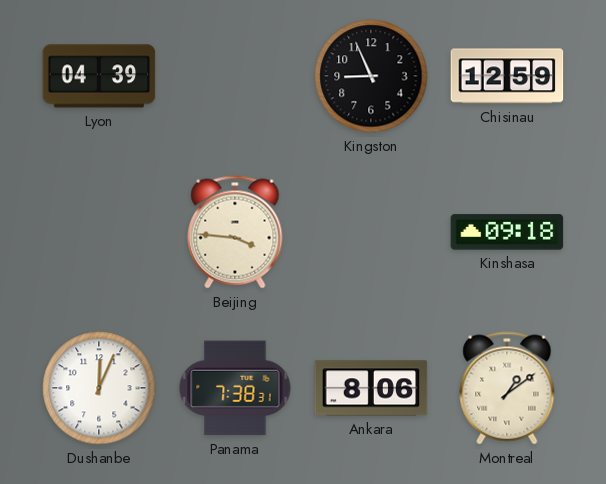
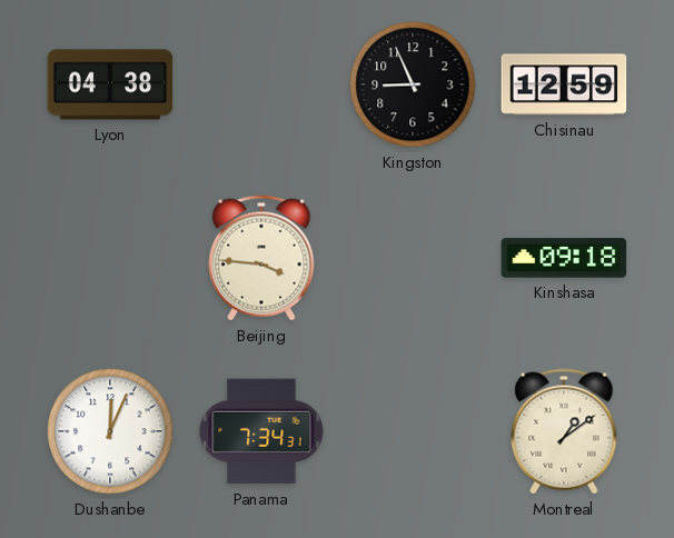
Lyon: 04:39 -> 04:38
Panama: 7:38 -> 7:34
Ankara: 8:06 -> none
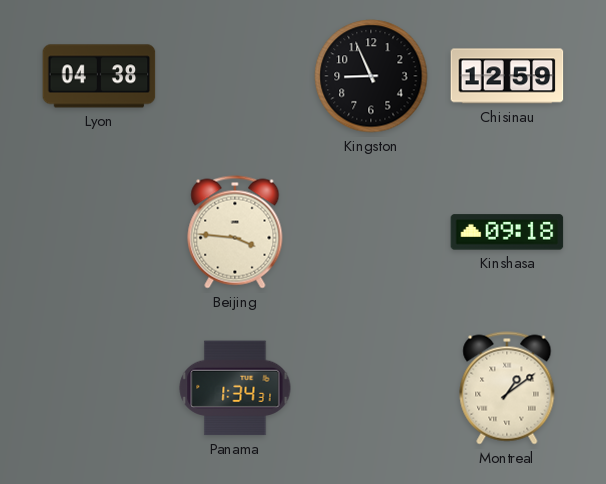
Dushanbe: 12:04 -> none
Panama: 7:34 -> 1:34
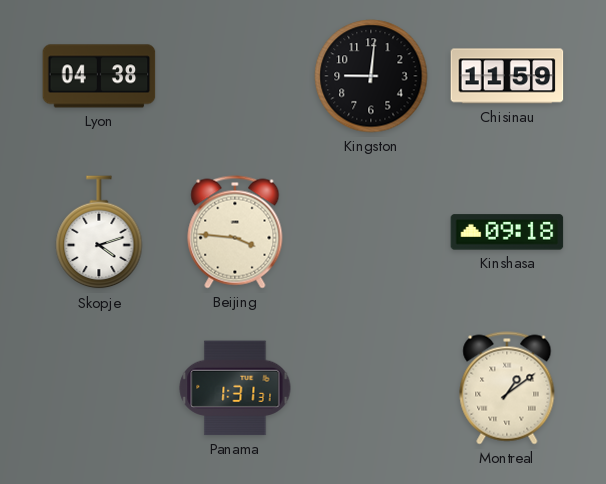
Kingston: 8:56 -> 9:01
Chisinau: 12:59 -> 11:59
Skopje: none -> 4:12
Panama: 1:34 -> 1:31
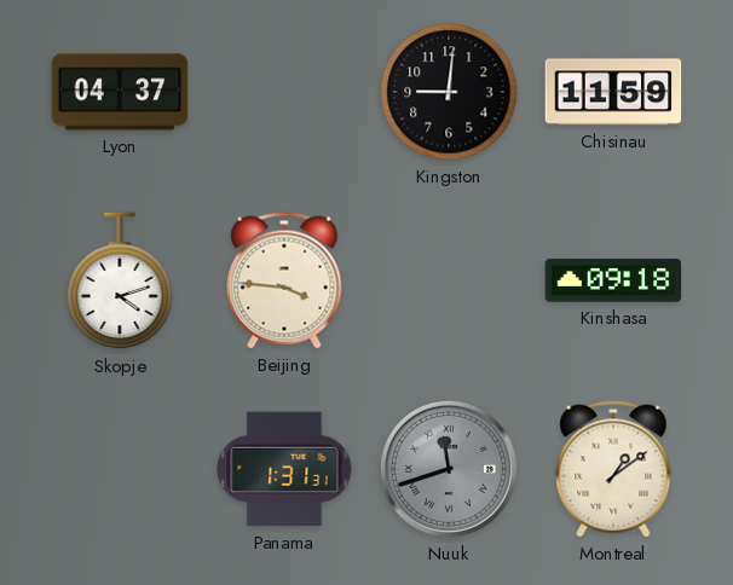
Lyon: 04:38 -> 04:37
Nuuk: none -> 11:42
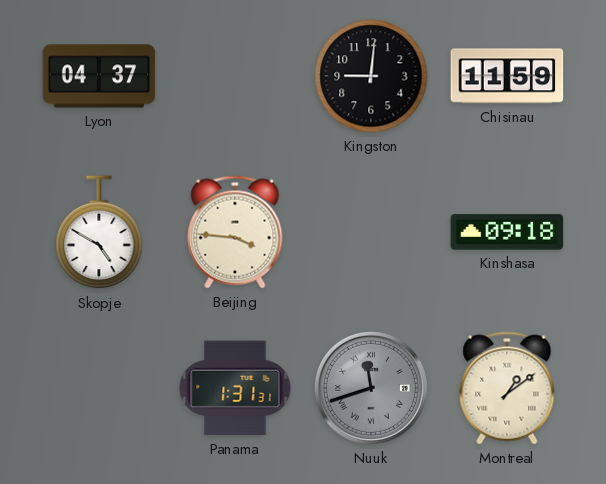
Skopje: 4:12 -> 4:50
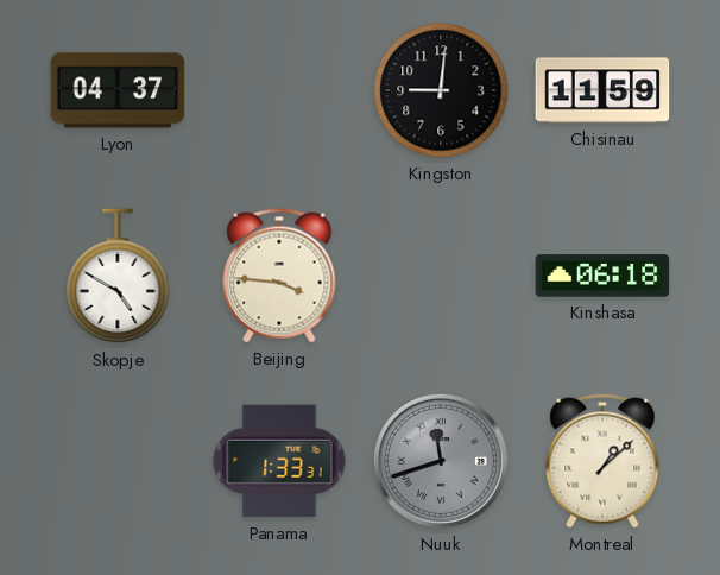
Kinshasa: 09:18 -> 06:18
Panama: 1:31 -> 1:33
Montreal: 1:09 -> 1:08
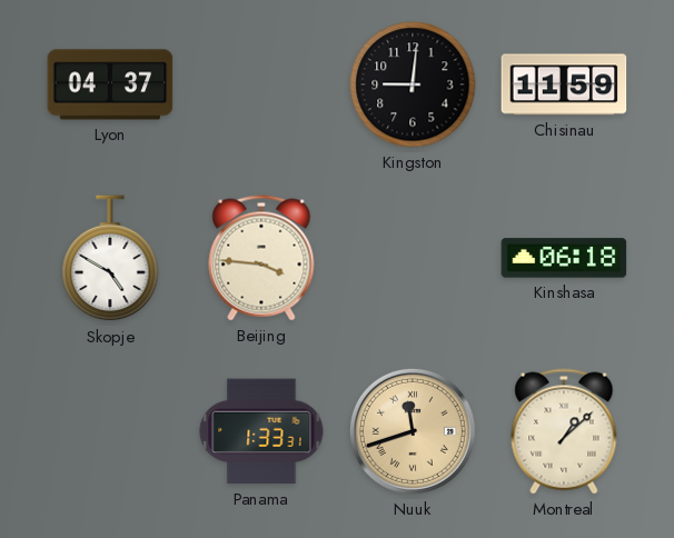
Nuuk dial: grey -> champagne
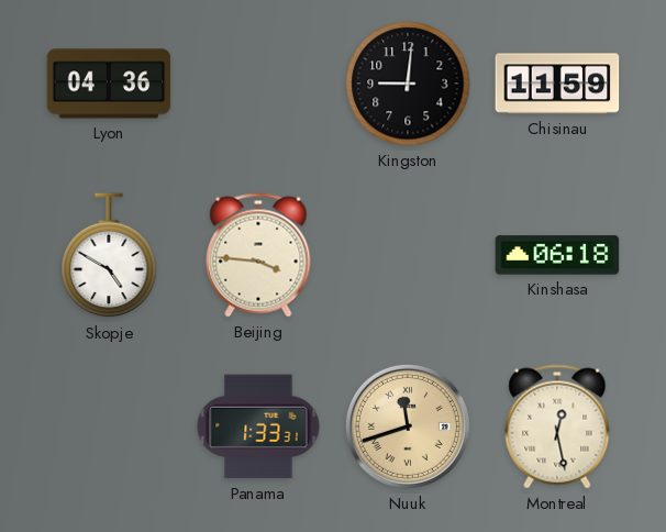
Lyon: 04:37 -> 04:36
Montreal: 1:08 -> 12:28
